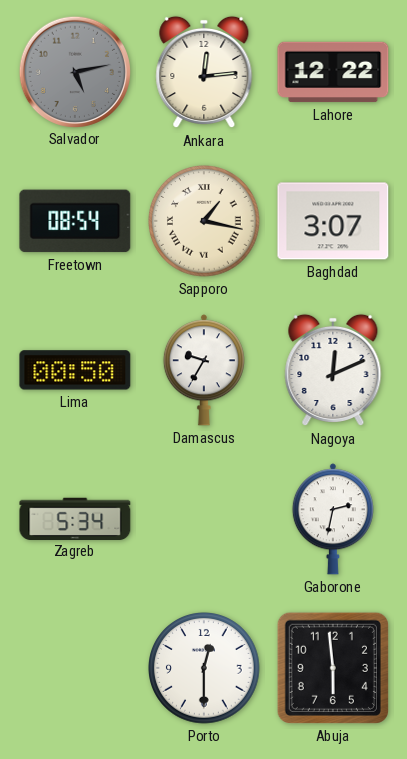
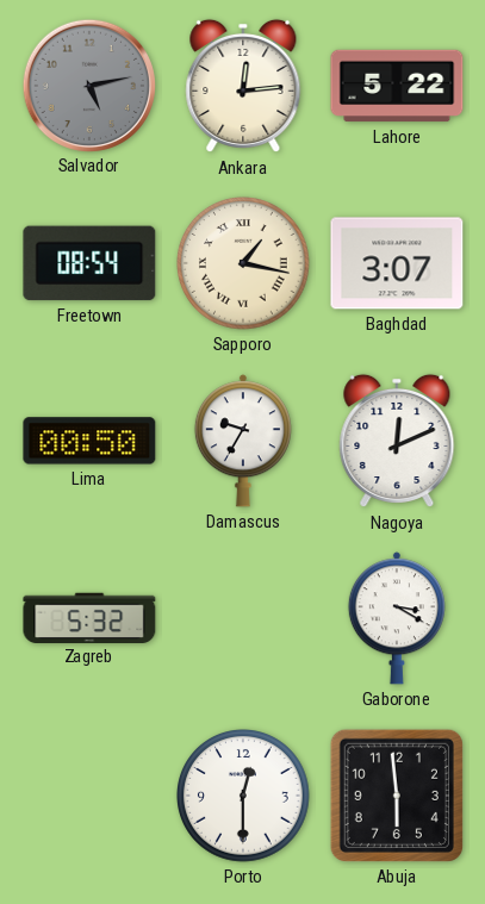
Lahore: 12:22 -> 5:22
Zagreb: 5:34 -> 5:32
Gaborone: 2:32 -> 3:20
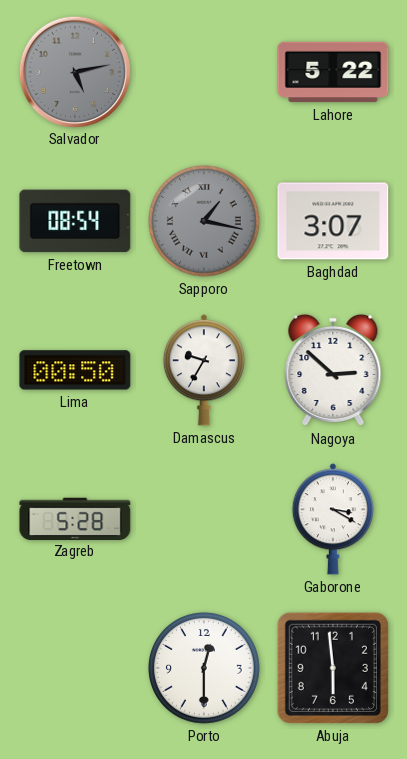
Ankara: 12:14 -> none
Sapporo dial: cream -> grey
Nagoya: 12:11 -> 2:52
Zagreb: 5:32 -> 5:28
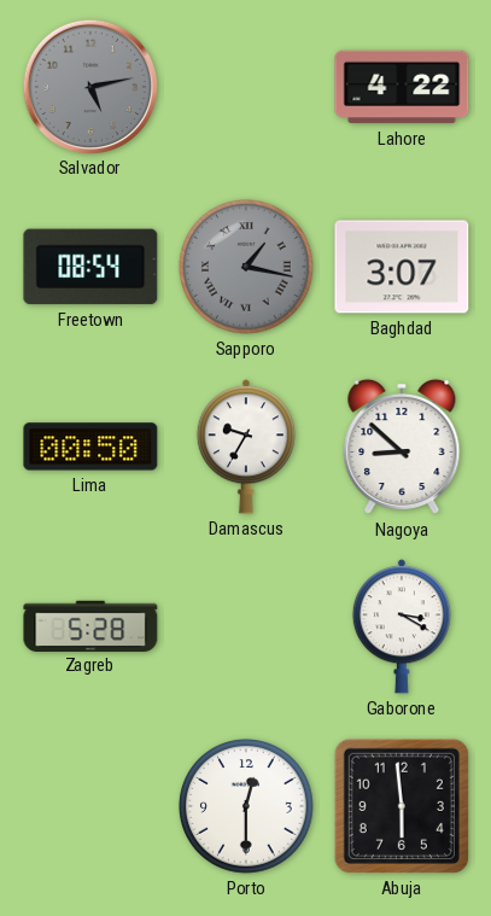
Lahore: 5:22 -> 4:22
Nagoya: 2:52 -> 8:52
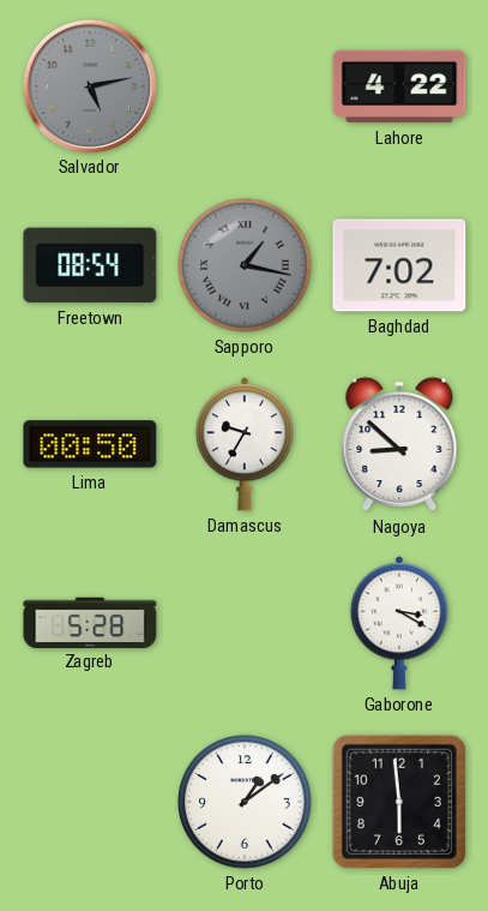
Baghdad: 3:07 -> 7:02
Porto: 12:30 -> 1:09
